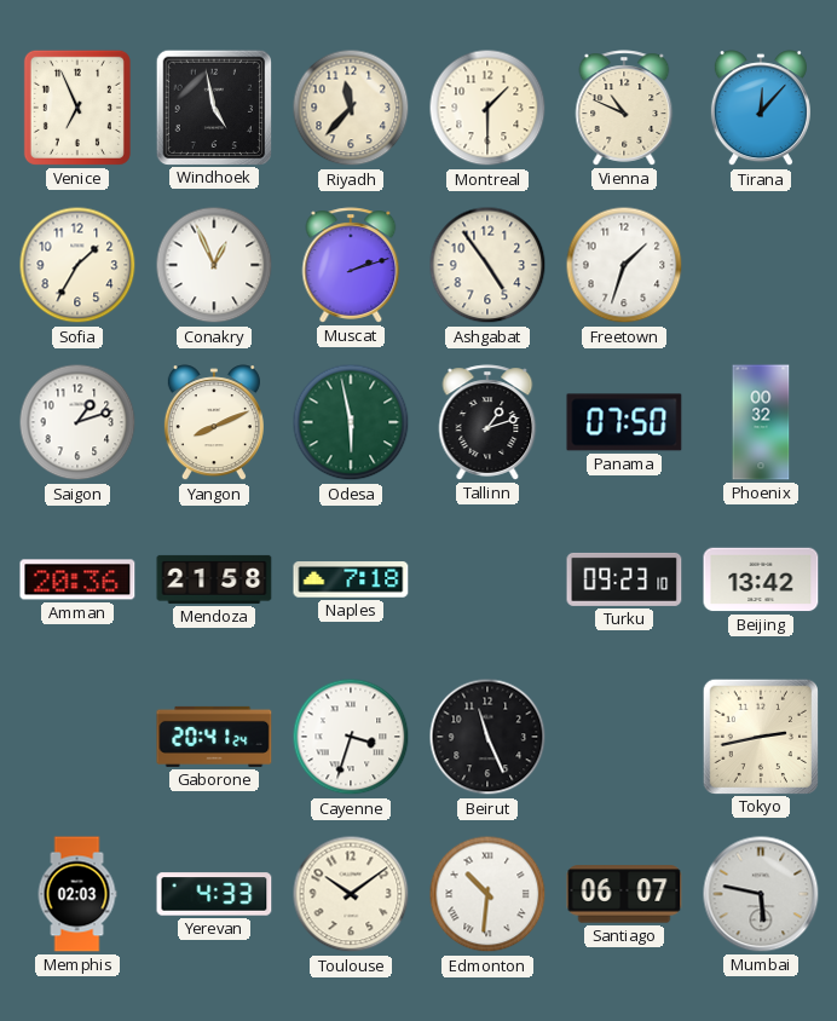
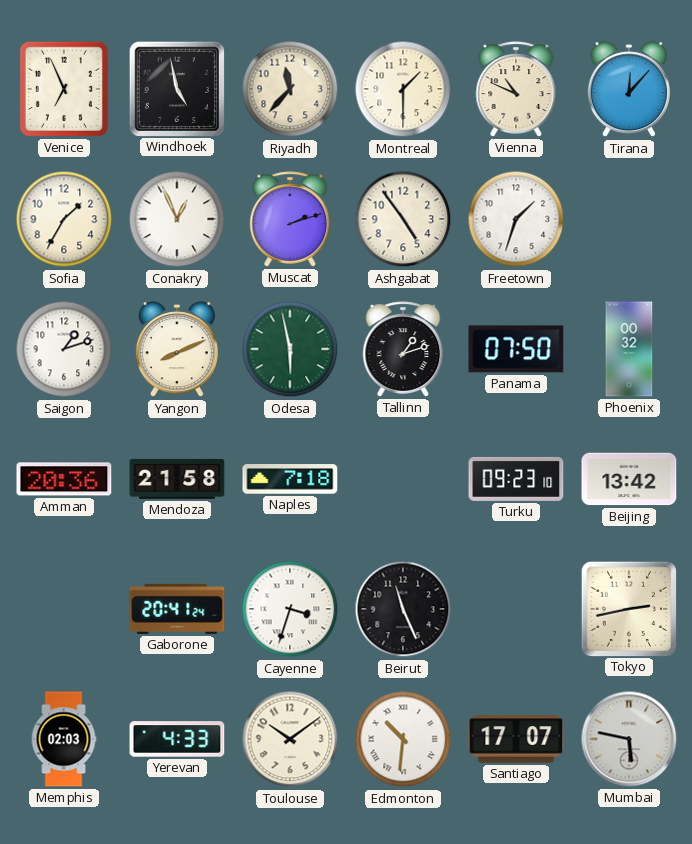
Santiago: 06:07 -> 17:07
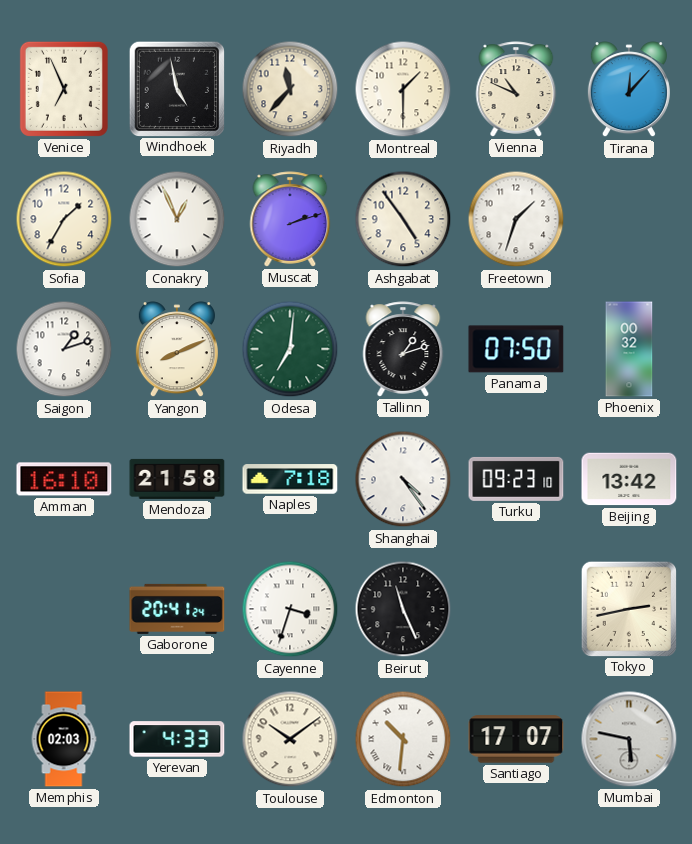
Odesa: 5:58 -> 7:01
Amman: 20:36 -> 16:10
Shanghai: none -> 4:24
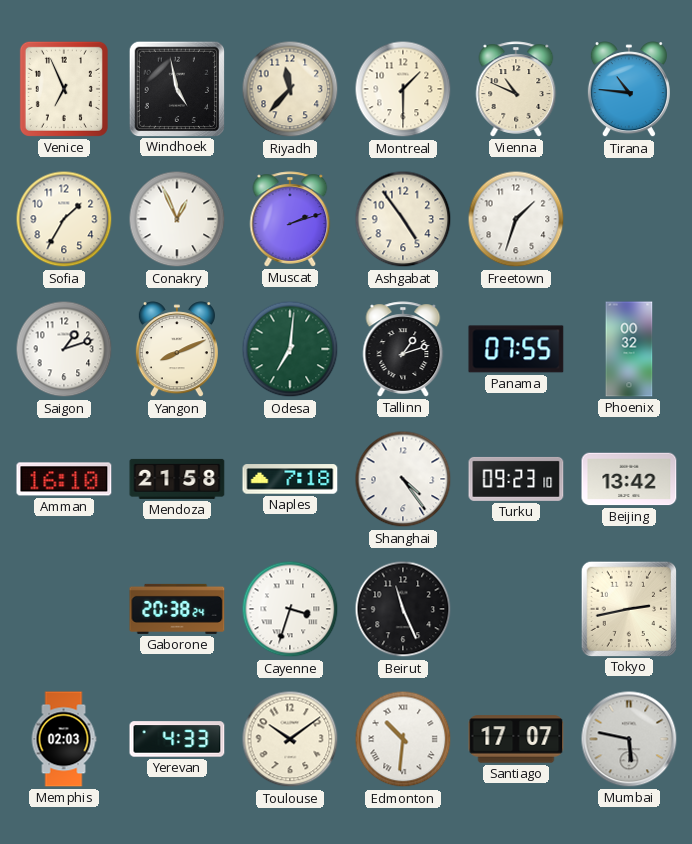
Tirana: 12:07 -> 10:46
Panama: 07:50 -> 07:55
Gaborone: 20:41 -> 20:38
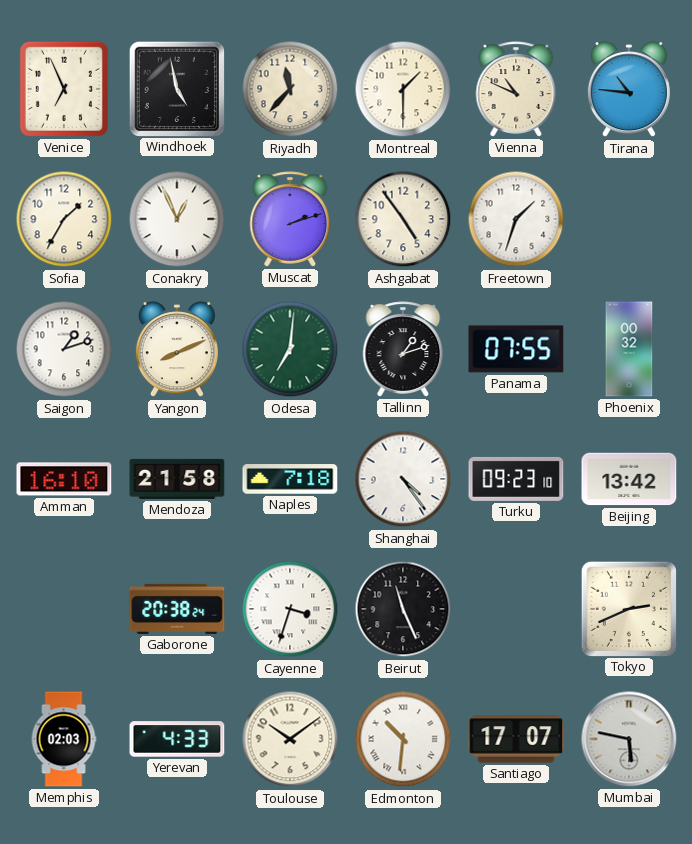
Tokyo: 2:43 -> 2:41
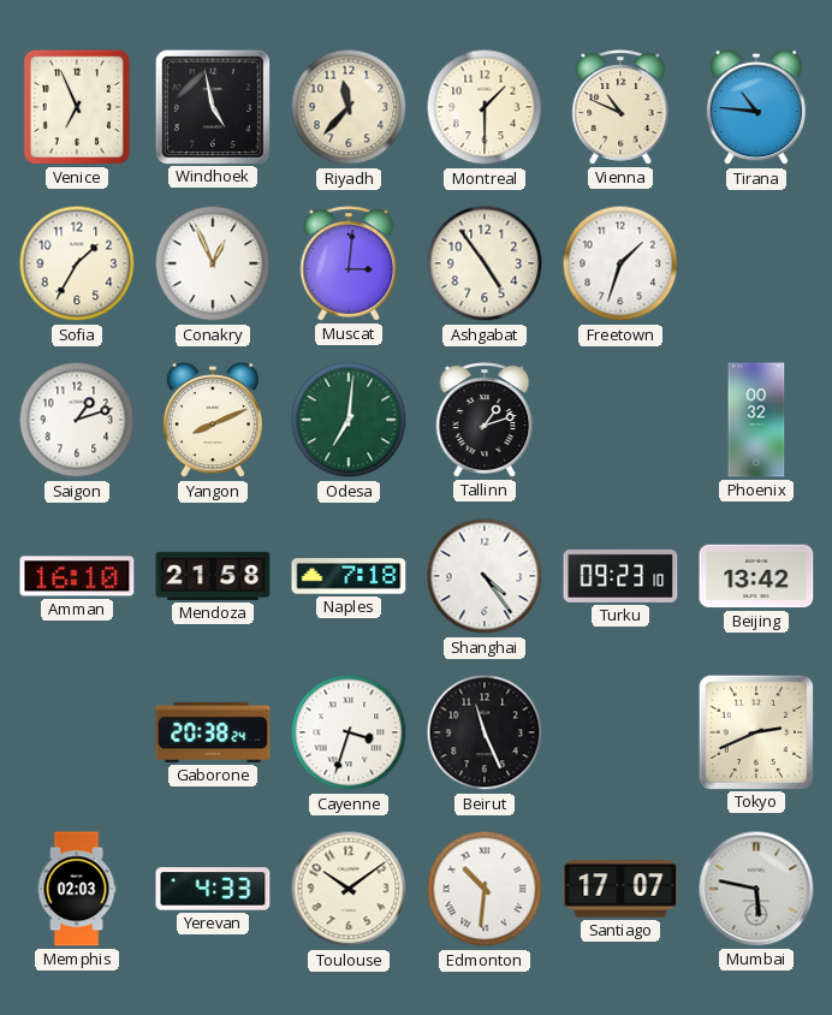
Muscat: 2:12 -> 3:01
Panama: 07:55 -> none
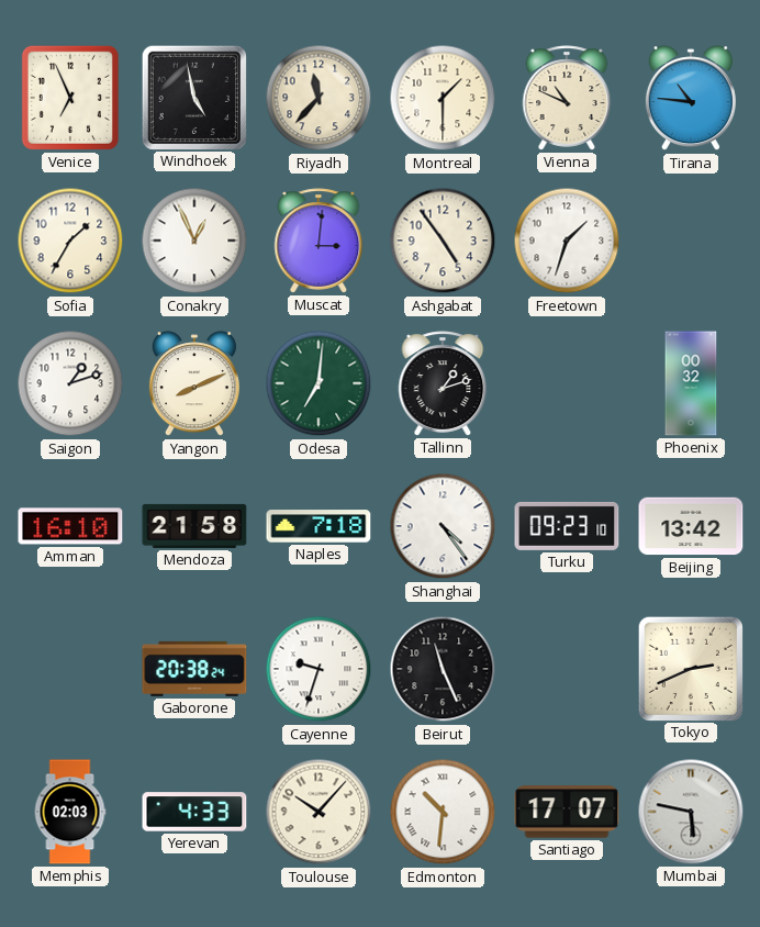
Cayenne: 3:33 -> 9:33
Toulouse: 10:09 -> 10:07
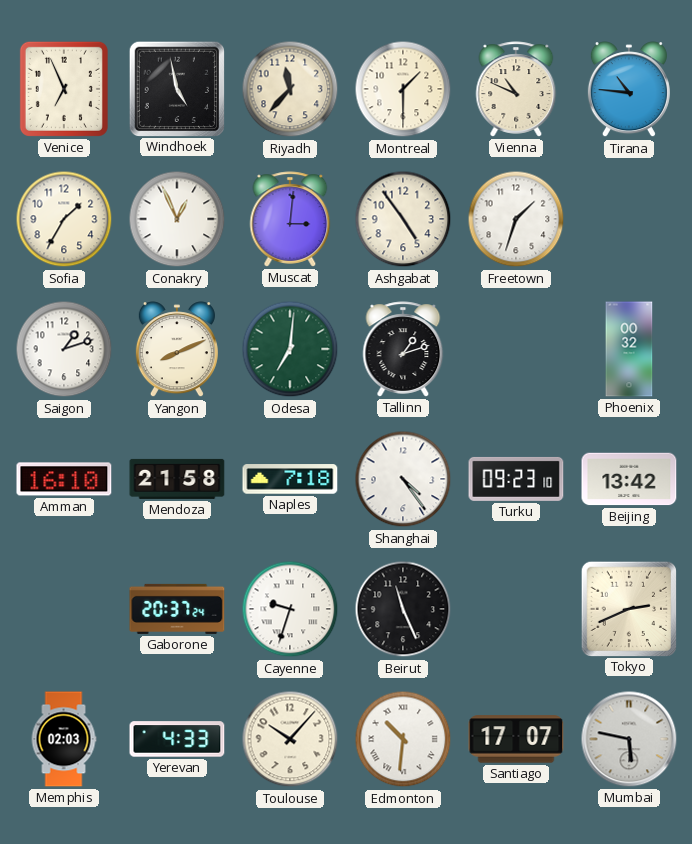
Gaborone: 20:38 -> 20:37
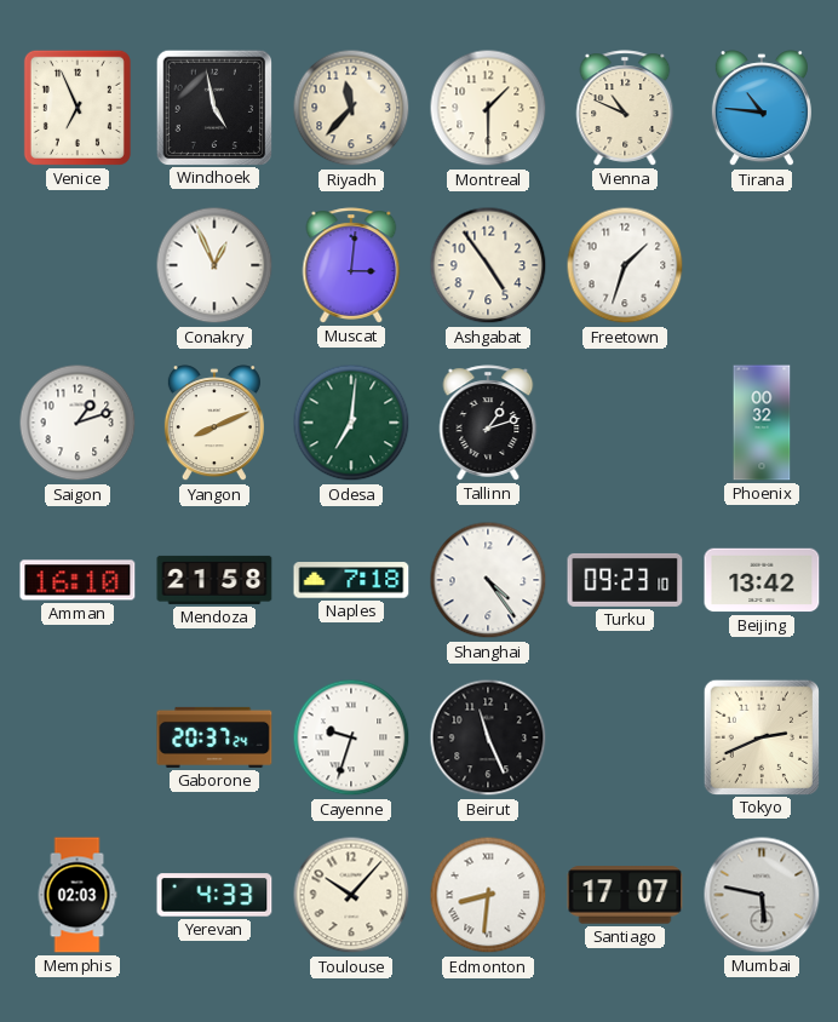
Sofia: 1:35 -> none
Edmonton: 10:31 -> 8:31
